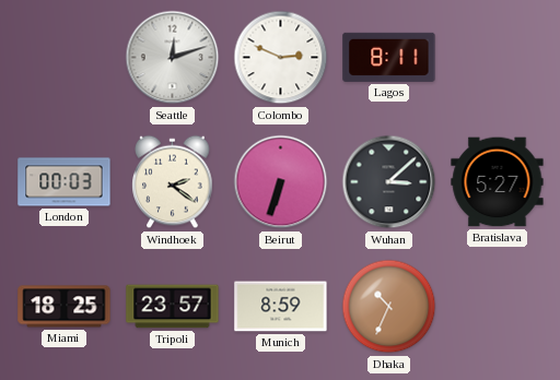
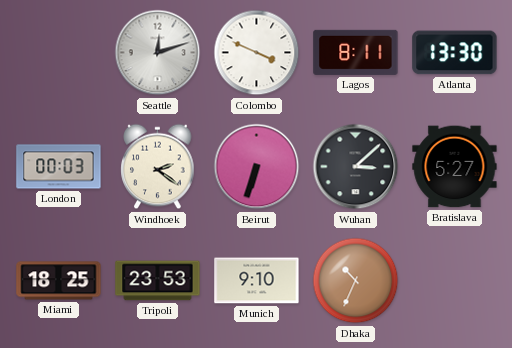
Colombo: 2:49 -> 3:49
Atlanta: none -> 13:30
Tripoli: 23:57 -> 23:53
Munich: 8:59 -> 9:10
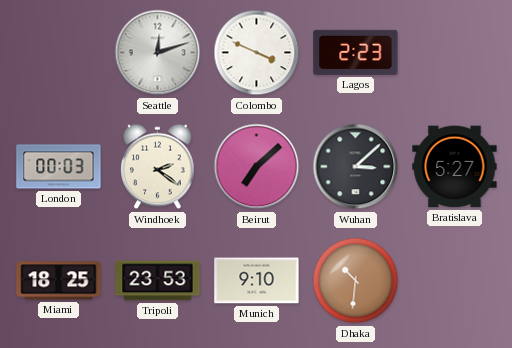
Lagos: 8:11 -> 2:23
Atlanta: 13:30 -> none
Beirut: 6:33 -> 7:08
Dhaka: 10:34 -> 10:31
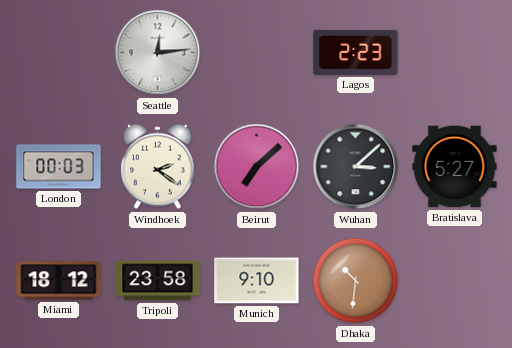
Seattle: 12:12 -> 12:14
Colombo: 3:49 -> none
Miami: 18:25 -> 18:12
Tripoli: 23:53 -> 23:58
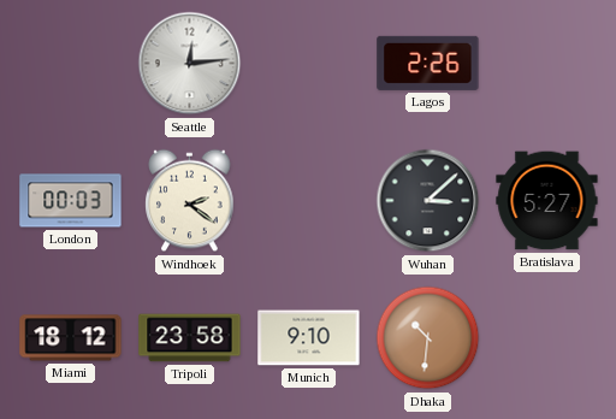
Lagos: 2:23 -> 2:26
Beirut: 7:08 -> none
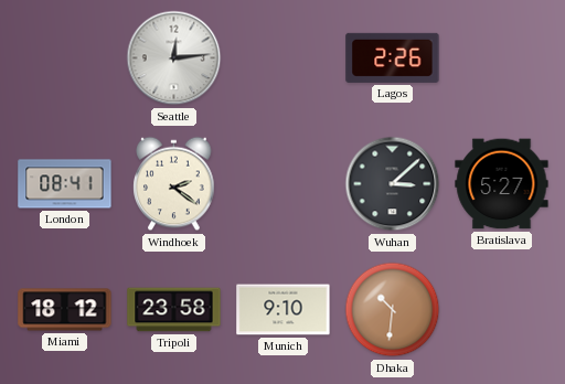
London: 00:03 -> 08:41
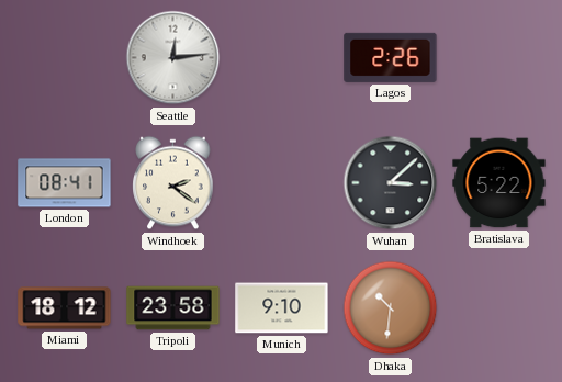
Bratislava: 5:27 -> 5:22
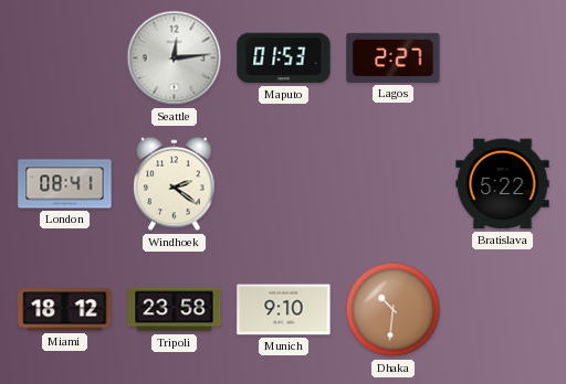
Maputo: none -> 01:53
Lagos: 2:26 -> 2:27
Wuhan: 3:08 -> none
